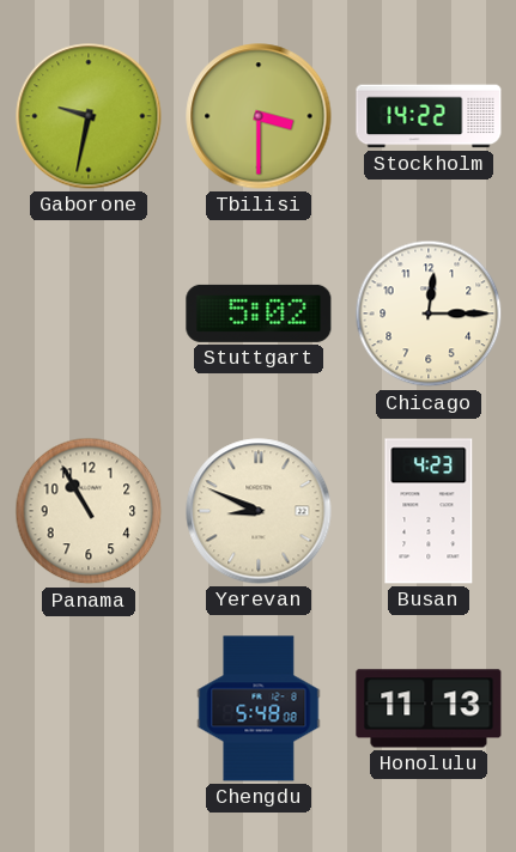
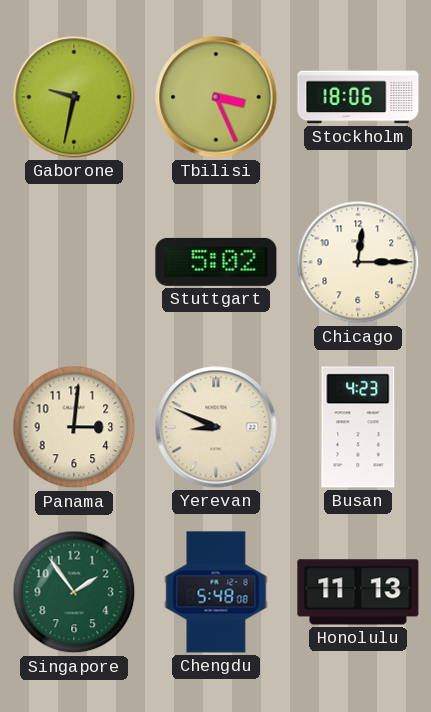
Tbilisi: 3:30 -> 3:26
Stockholm: 14:22 -> 18:06
Panama: 10:55 -> 3:01
Singapore: none -> 1:54
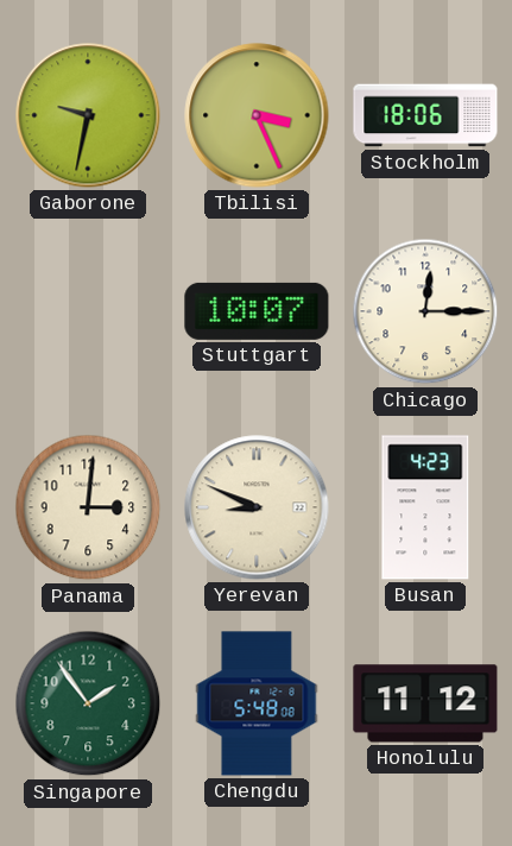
Stuttgart: 5:02 -> 10:07
Honolulu: 11:13 -> 11:12
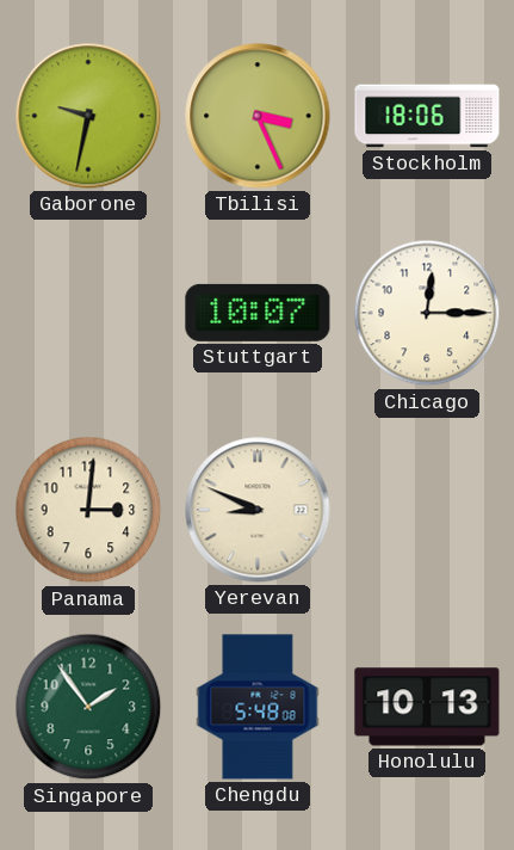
Busan: 4:23 -> none
Honolulu: 11:12 -> 10:13
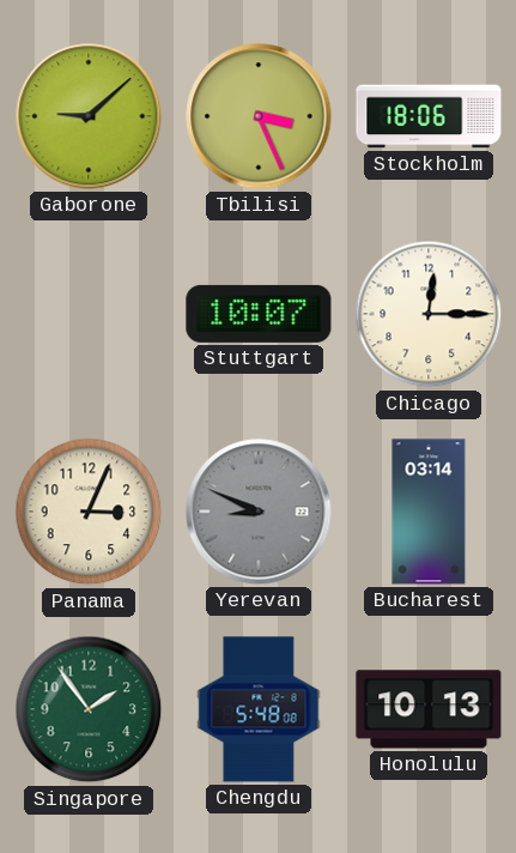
Gaborone: 9:32 -> 9:08
Panama: 3:01 -> 3:04
Yerevan dial: cream -> grey
Bucharest: none -> 03:14
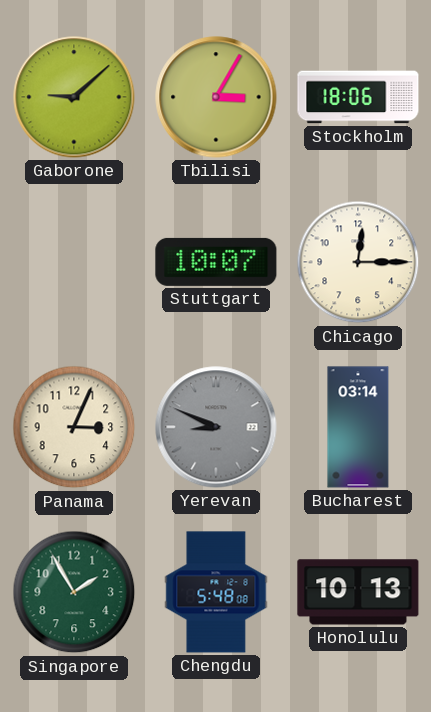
Tbilisi: 3:26 -> 3:05
Singapore: 1:54 -> 1:55
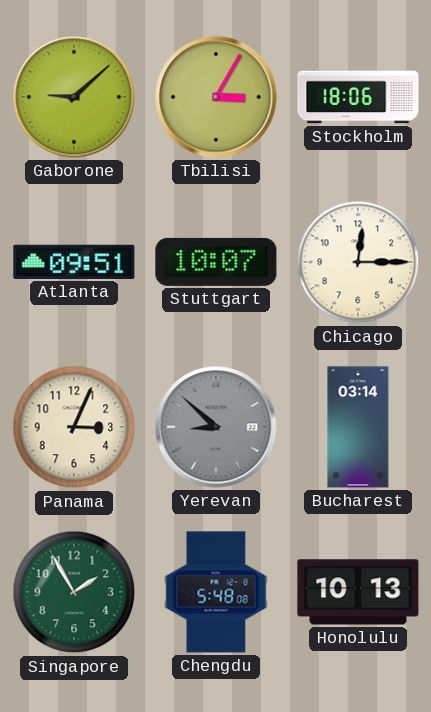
Atlanta: none -> 09:51
Yerevan: 8:49 -> 8:52
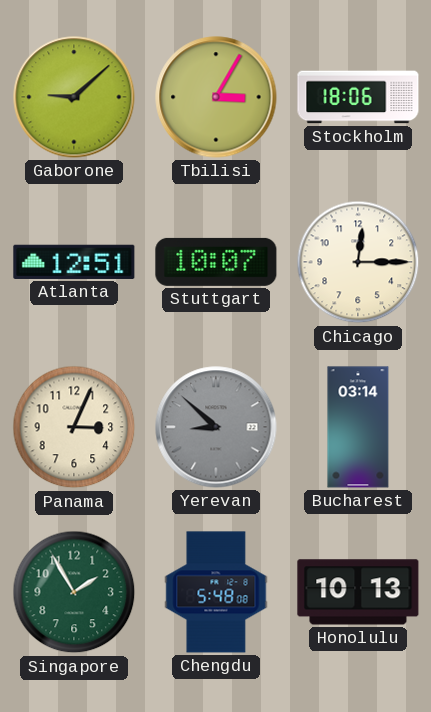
Atlanta: 09:51 -> 12:51
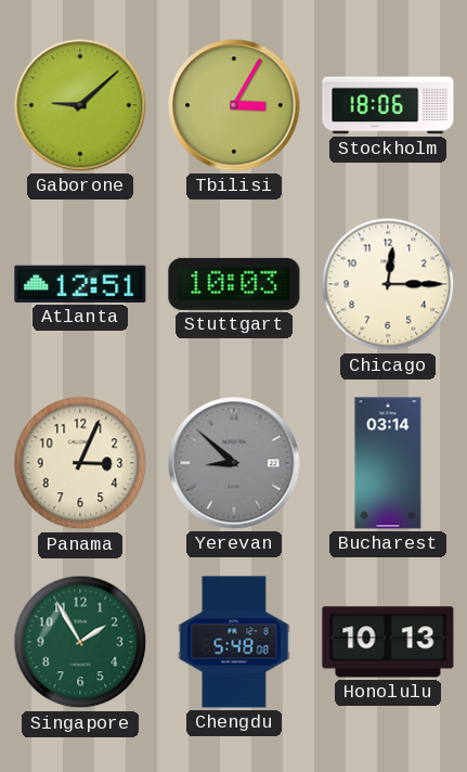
Stuttgart: 10:07 -> 10:03
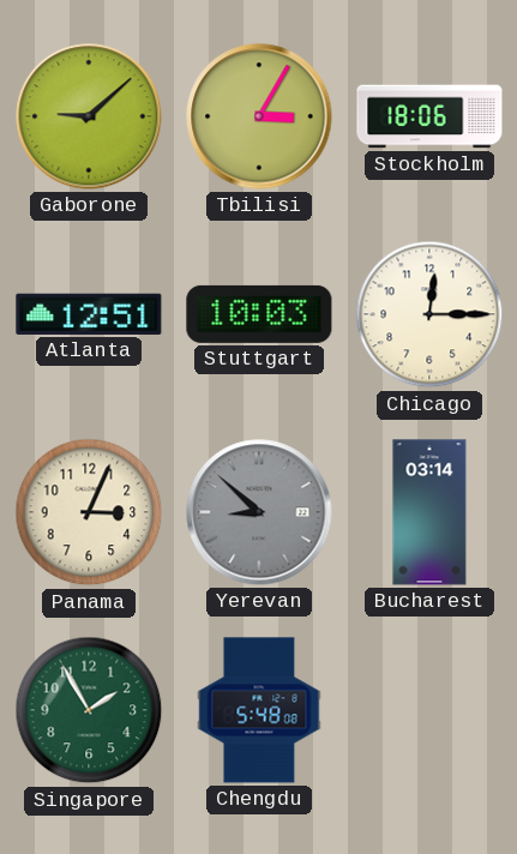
Honolulu: 10:13 -> none
